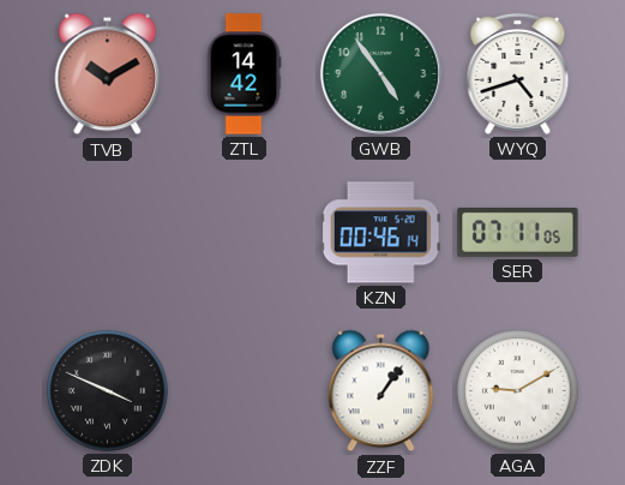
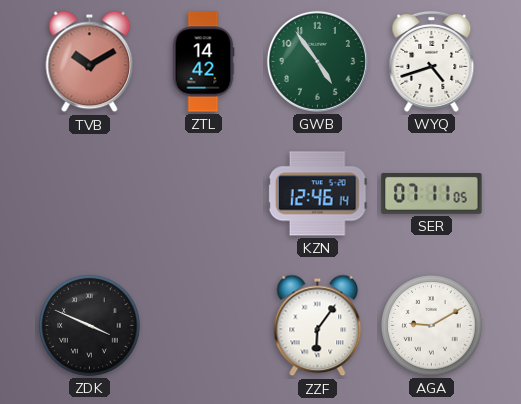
KZN: 00:46 -> 12:46
ZZF: 1:06 -> 6:06
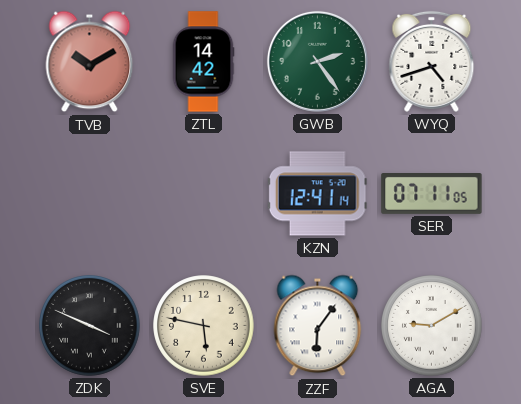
GWB: 4:54 -> 2:24
KZN: 12:46 -> 12:41
SVE: none -> 5:47
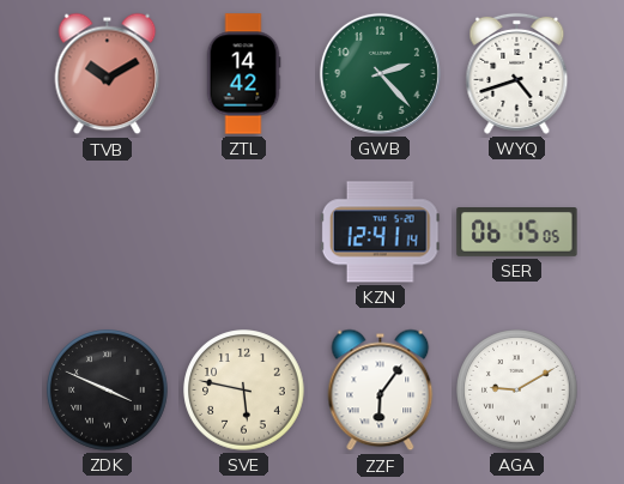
GWB: 2:24 -> 2:23
SER: 07:11 -> 06:15
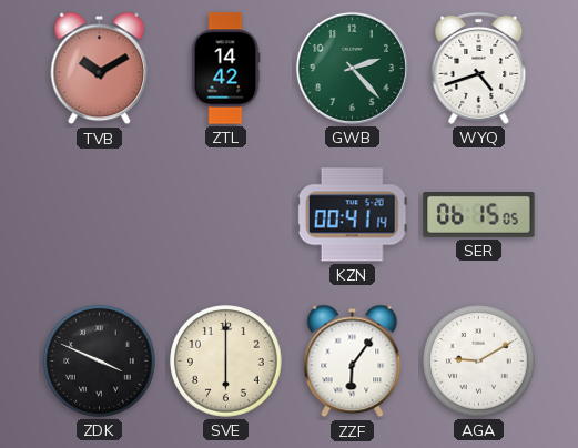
KZN: 12:41 -> 00:41
SVE: 5:47 -> 6:00
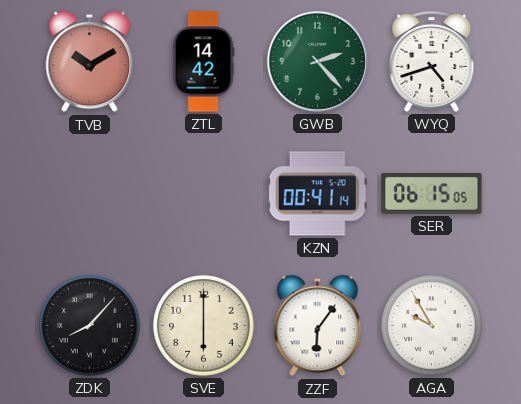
ZDK: 3:49 -> 8:07
AGA: 9:10 -> 9:55
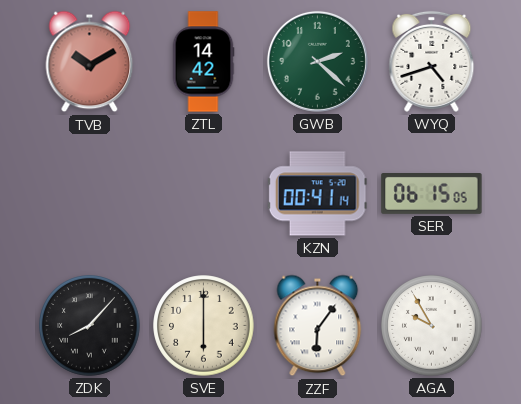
GWB: 2:23 -> 2:22
